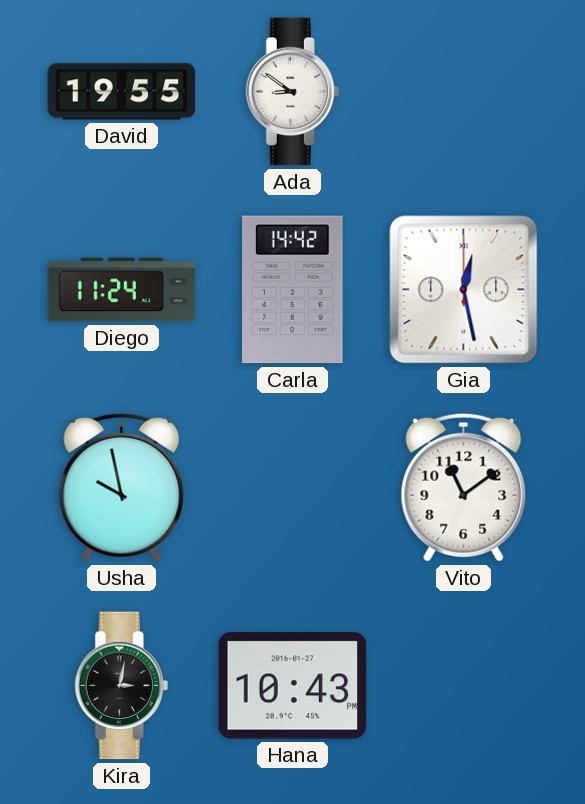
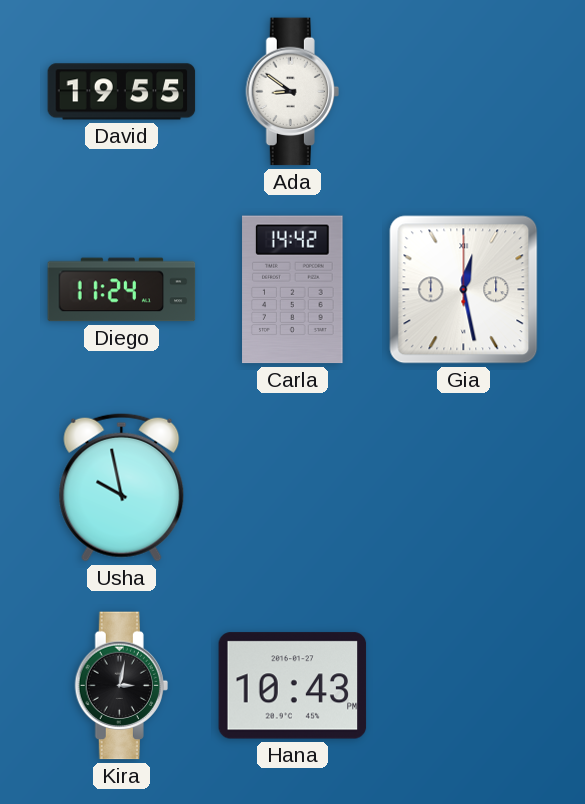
Vito: 11:09 -> none
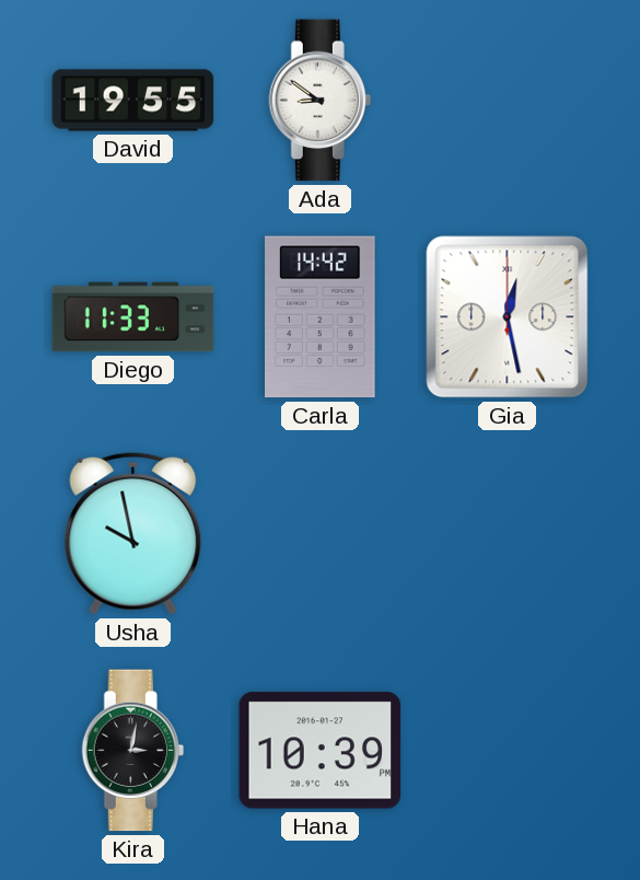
Diego: 11:24 -> 11:33
Hana: 10:43 -> 10:39
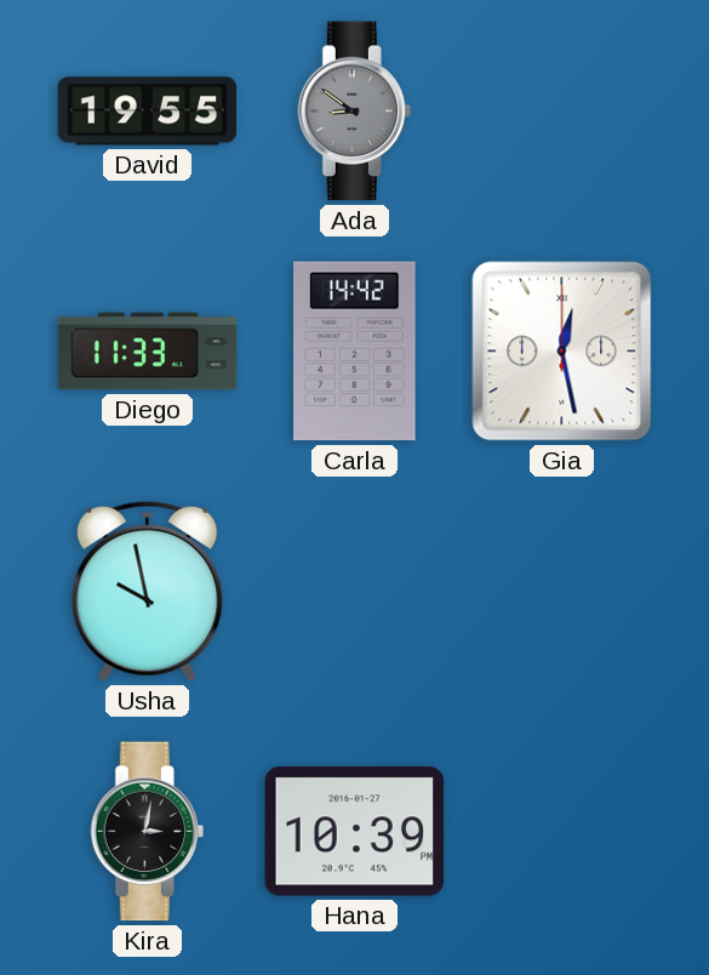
Ada dial: white -> grey
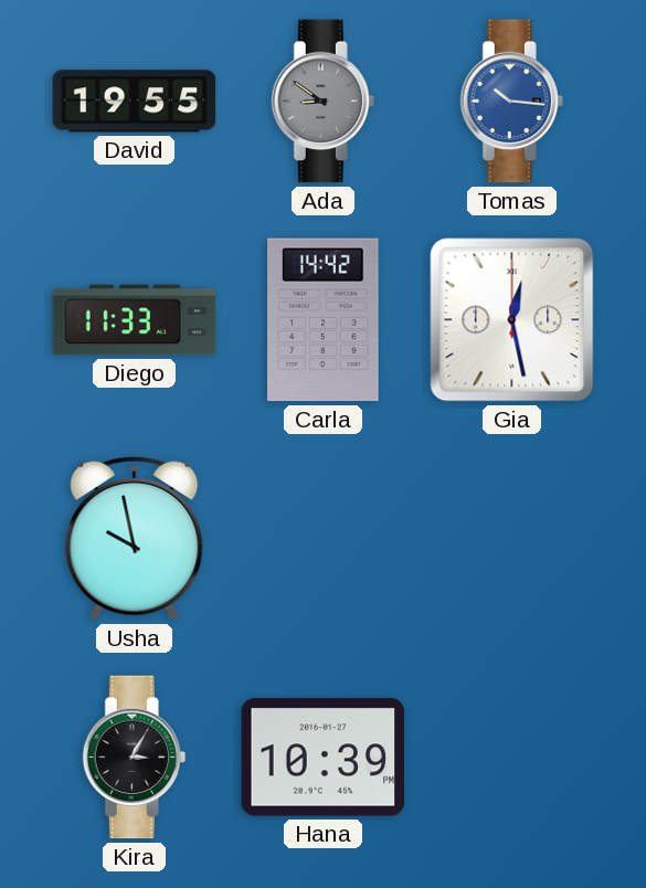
Tomas: none -> 10:16
Kira: 3:02 -> 3:05
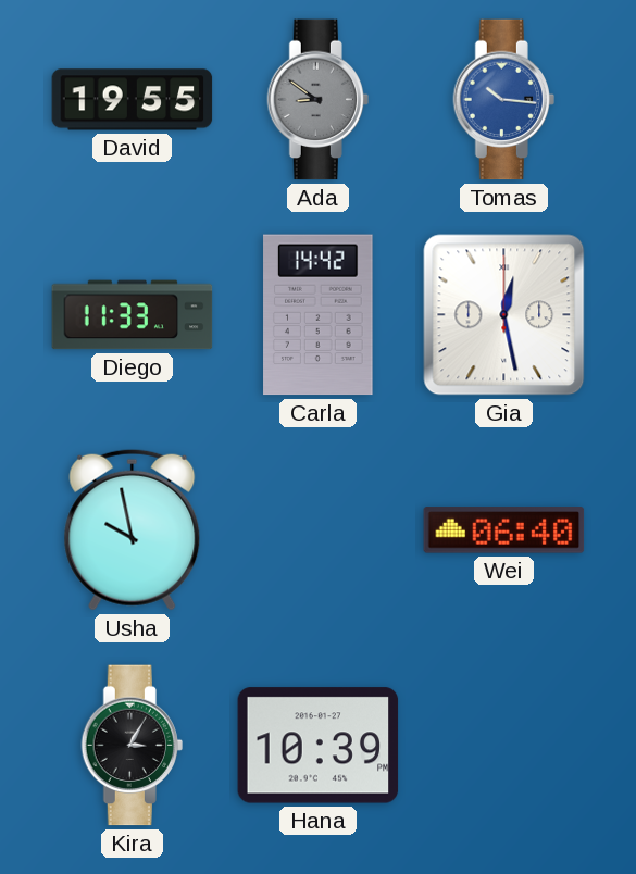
Wei: none -> 06:40
